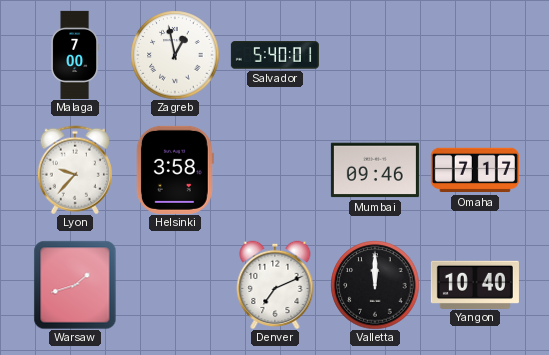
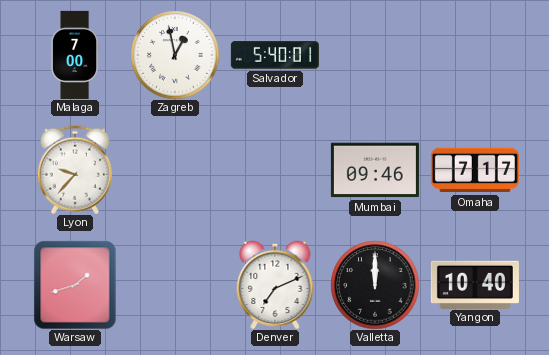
Helsinki: 3:58 -> none
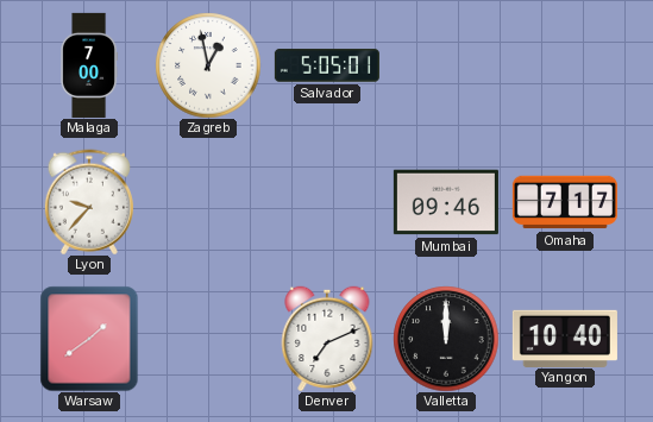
Salvador: 5:40 -> 5:05
Warsaw: 1:42 -> 1:39
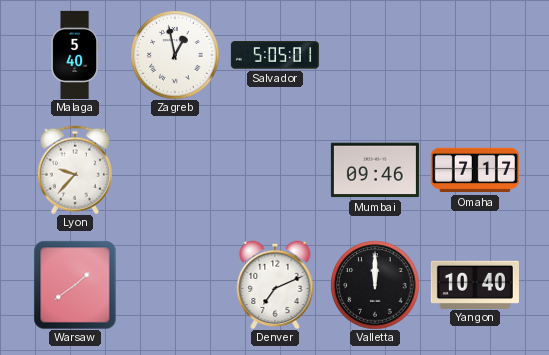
Malaga: 7:00 -> 5:40
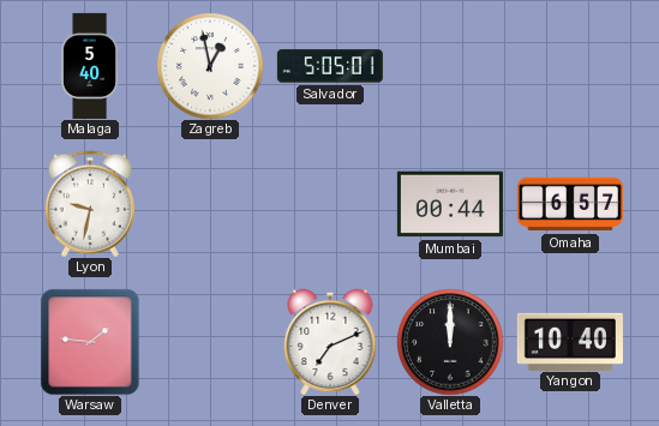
Lyon: 9:37 -> 9:32
Mumbai: 09:46 -> 00:44
Omaha: 7:17 -> 6:57
Warsaw: 1:39 -> 1:46
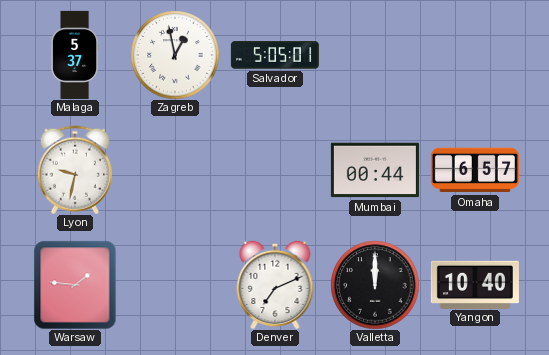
Malaga: 5:40 -> 5:37
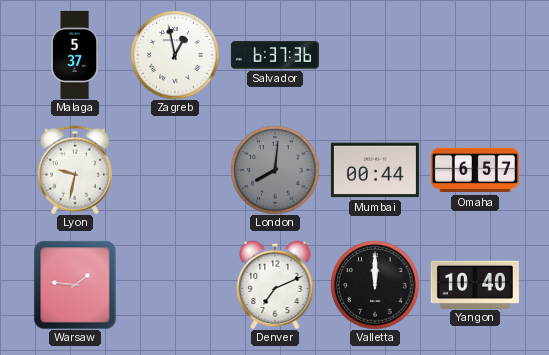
Salvador: 5:05 -> 6:37
London: none -> 8:01
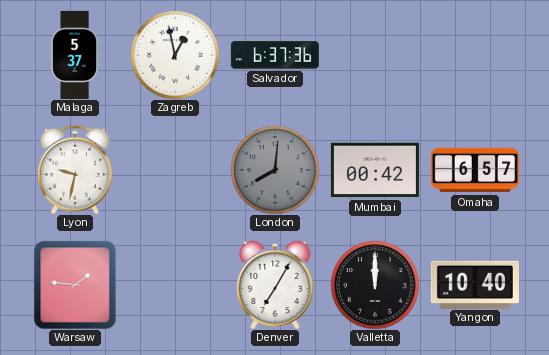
Mumbai: 00:44 -> 00:42
Denver: 7:11 -> 7:05
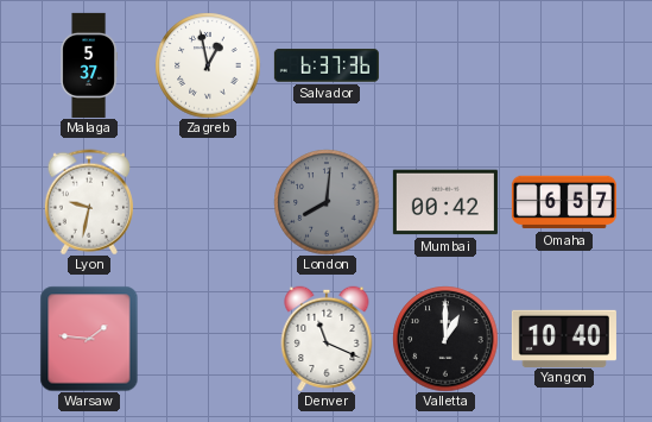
Denver: 7:05 -> 11:19
Valletta: 12:00 -> 1:00
